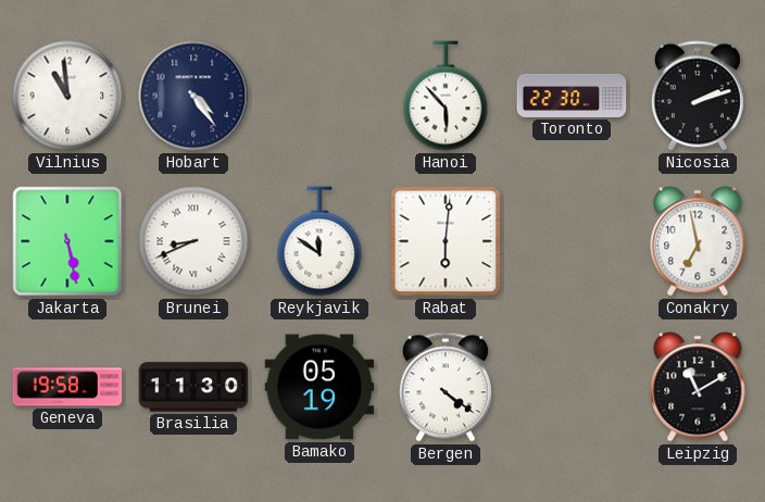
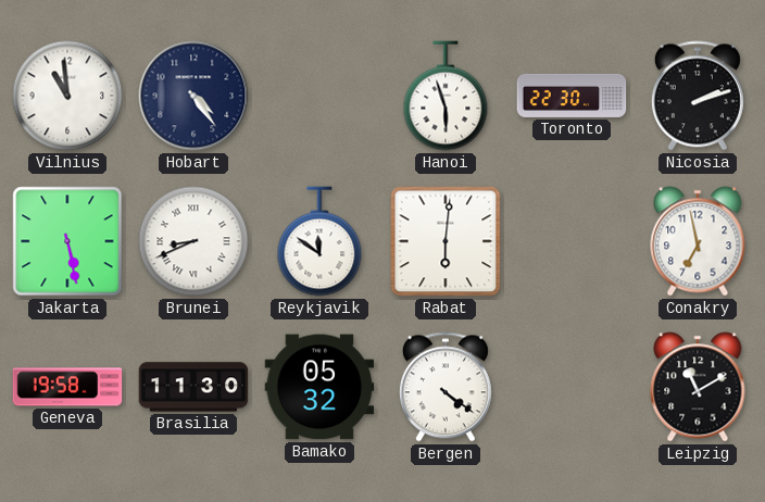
Hanoi: 5:53 -> 5:57
Bamako: 05:19 -> 05:32
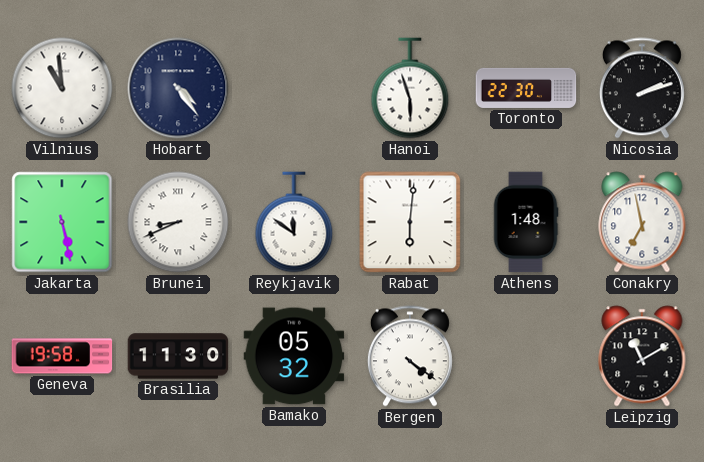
Athens: none -> 1:48
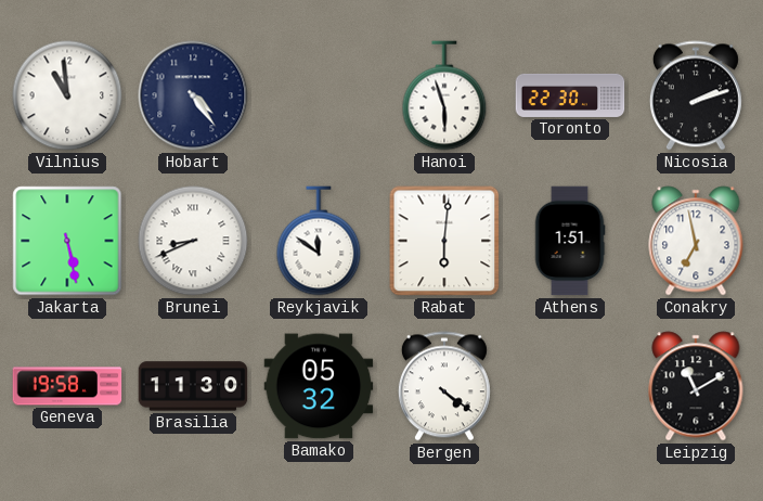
Athens: 1:48 -> 1:51
